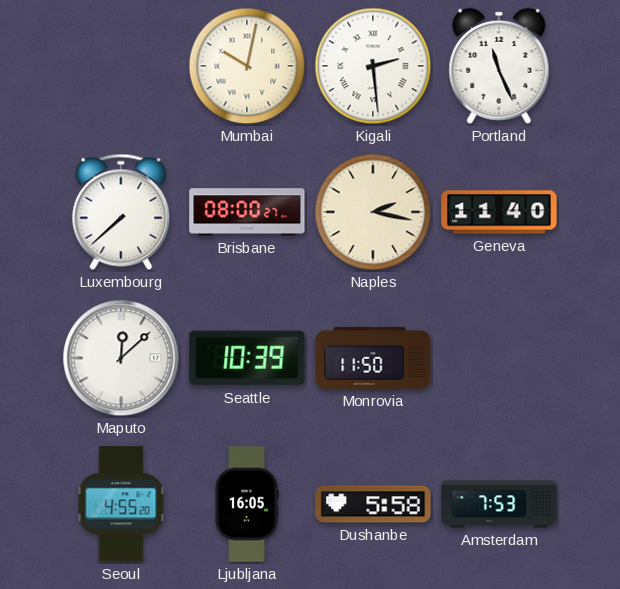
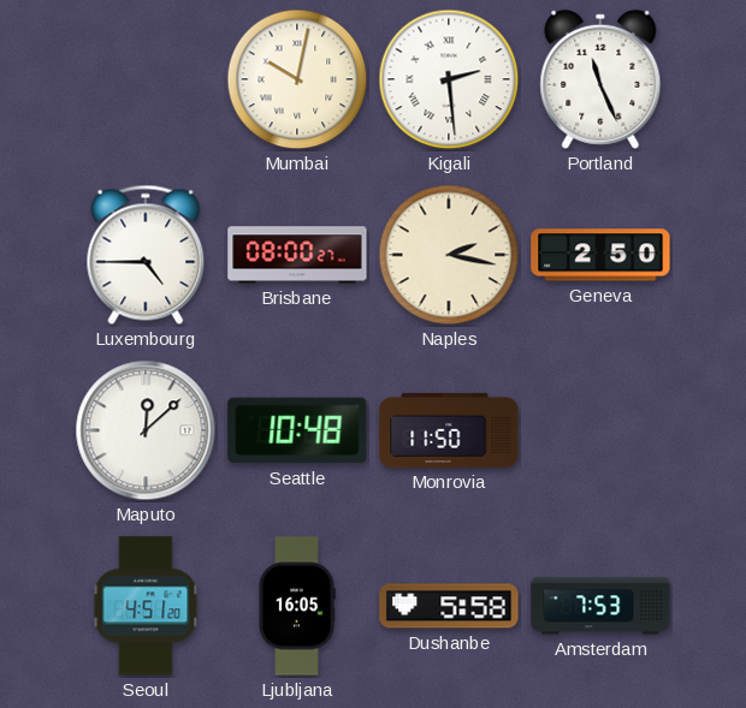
Luxembourg: 7:38 -> 4:45
Geneva: 11:40 -> 2:50
Seattle: 10:39 -> 10:48
Seoul: 4:55 -> 4:51
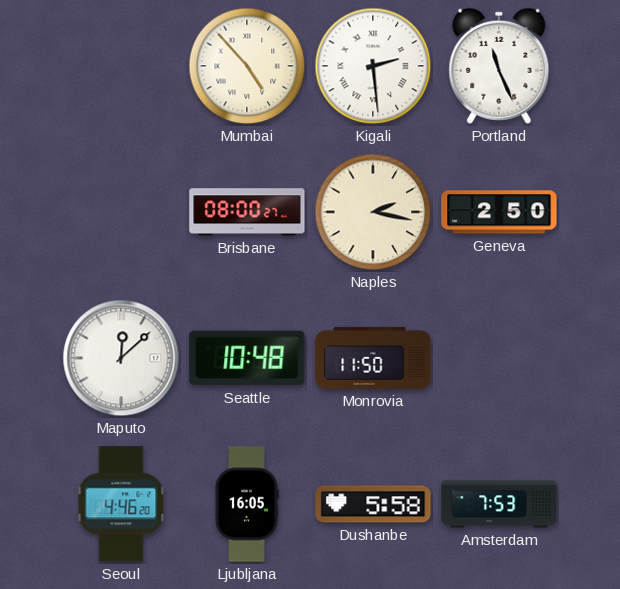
Mumbai: 10:02 -> 4:53
Luxembourg: 4:45 -> none
Seoul: 4:51 -> 4:46
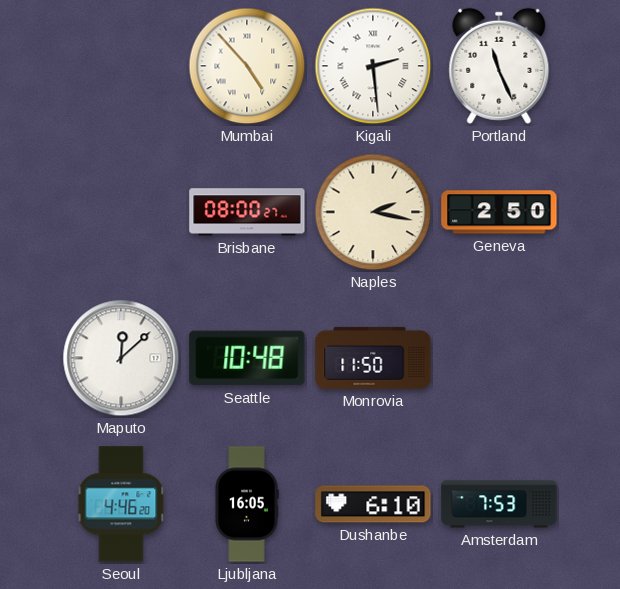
Dushanbe: 5:58 -> 6:10
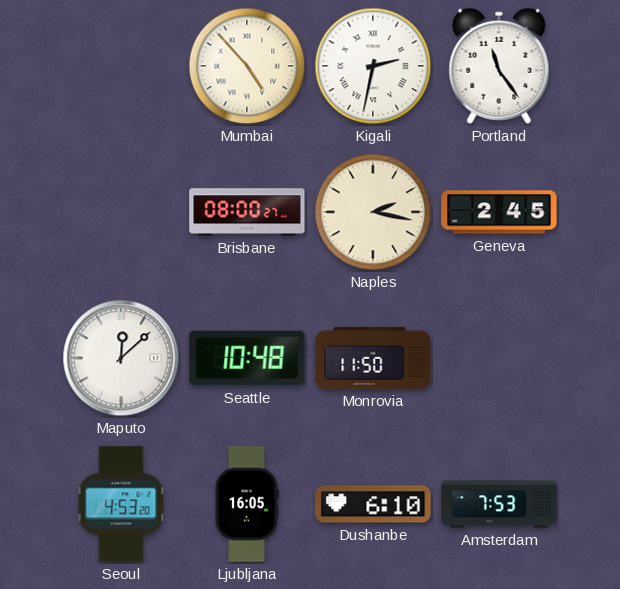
Kigali: 2:29 -> 2:32
Portland: 11:26 -> 11:24
Geneva: 2:50 -> 2:45
Seoul: 4:46 -> 4:53
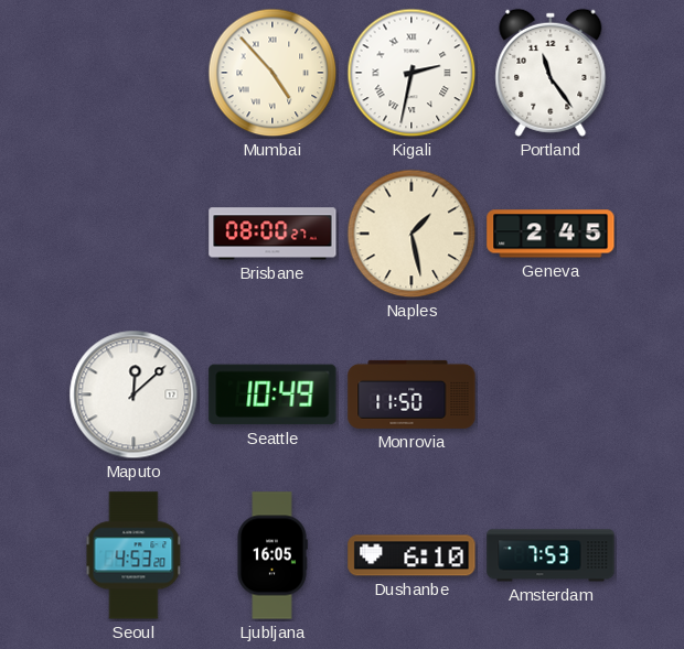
Naples: 2:17 -> 1:28
Seattle: 10:48 -> 10:49
